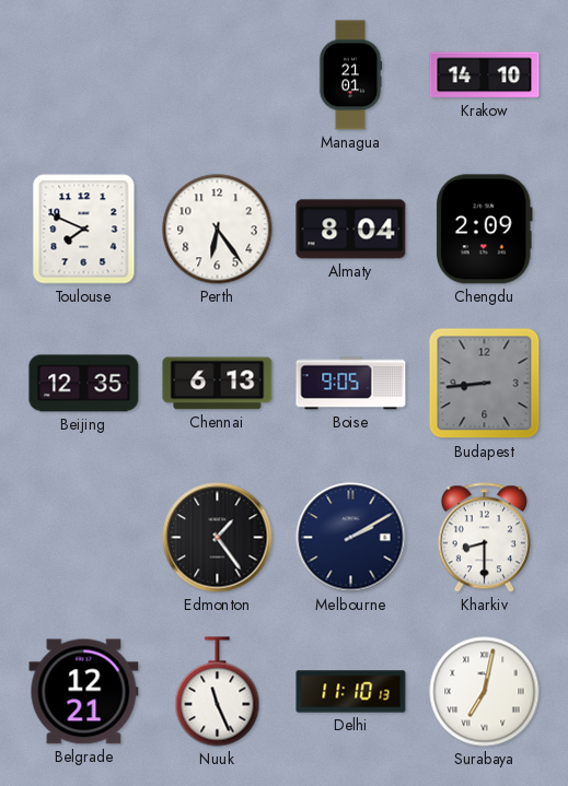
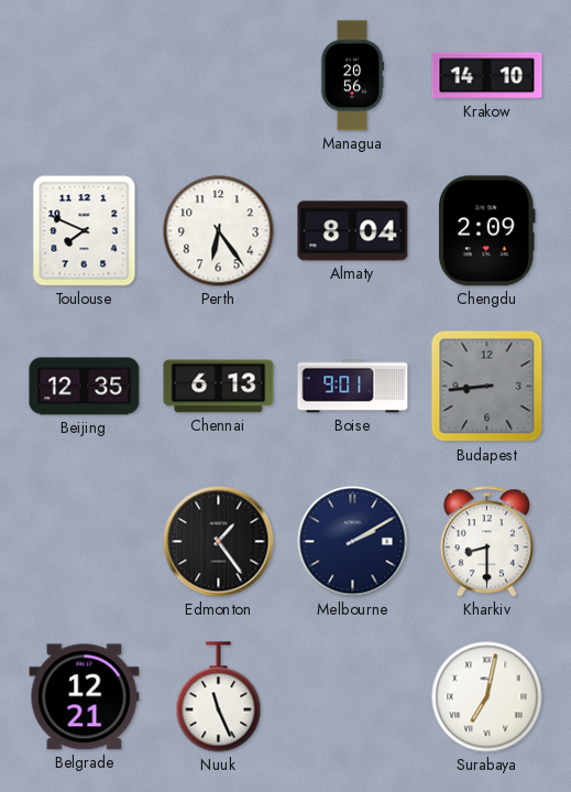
Managua: 21:01 -> 20:56
Boise: 9:05 -> 9:01
Delhi: 11:10 -> none
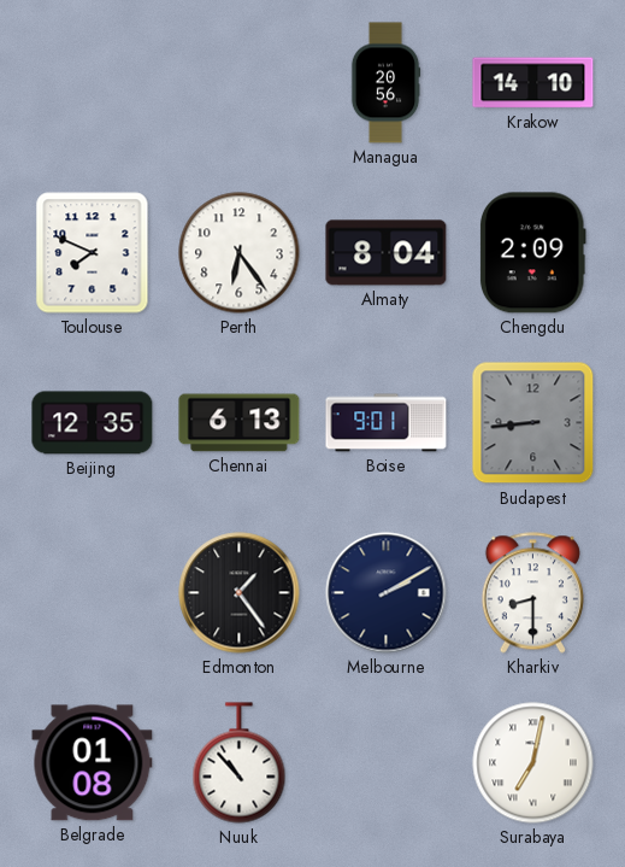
Belgrade: 12:21 -> 01:08
Nuuk: 11:26 -> 10:53
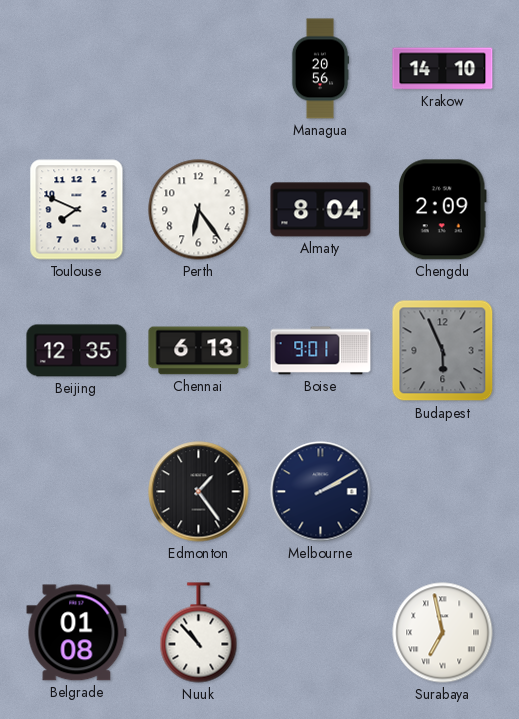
Budapest: 8:44 -> 5:56
Kharkiv: 8:30 -> none
Surabaya: 7:02 -> 6:58
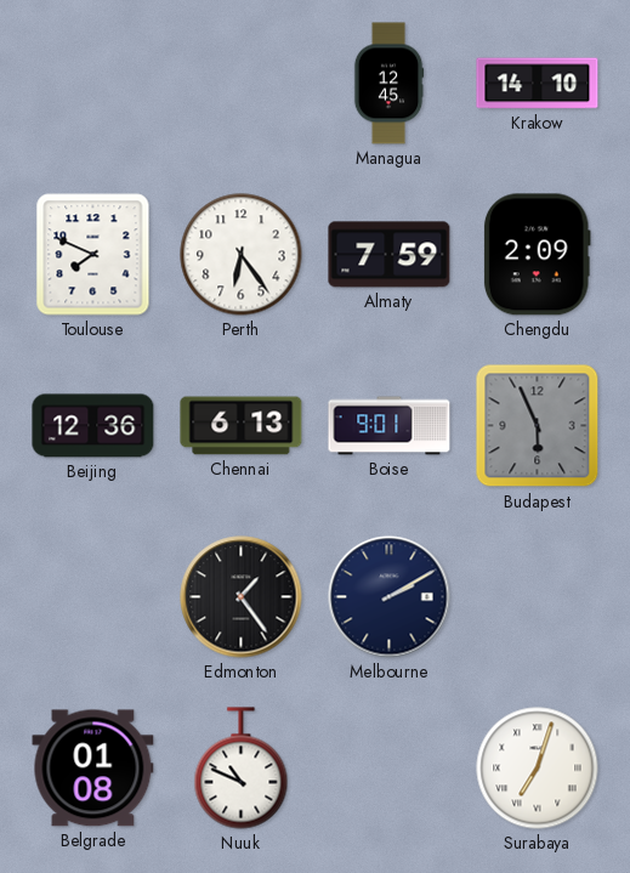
Managua: 20:56 -> 12:45
Almaty: 8:04 -> 7:59
Beijing: 12:35 -> 12:36
Nuuk: 10:53 -> 10:49
Surabaya: 6:58 -> 7:03
